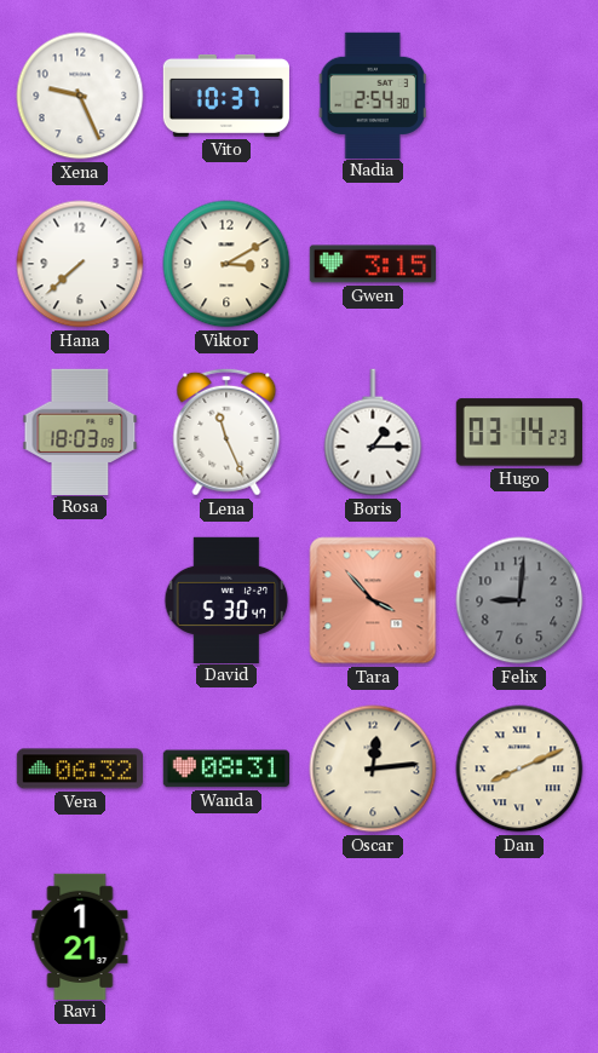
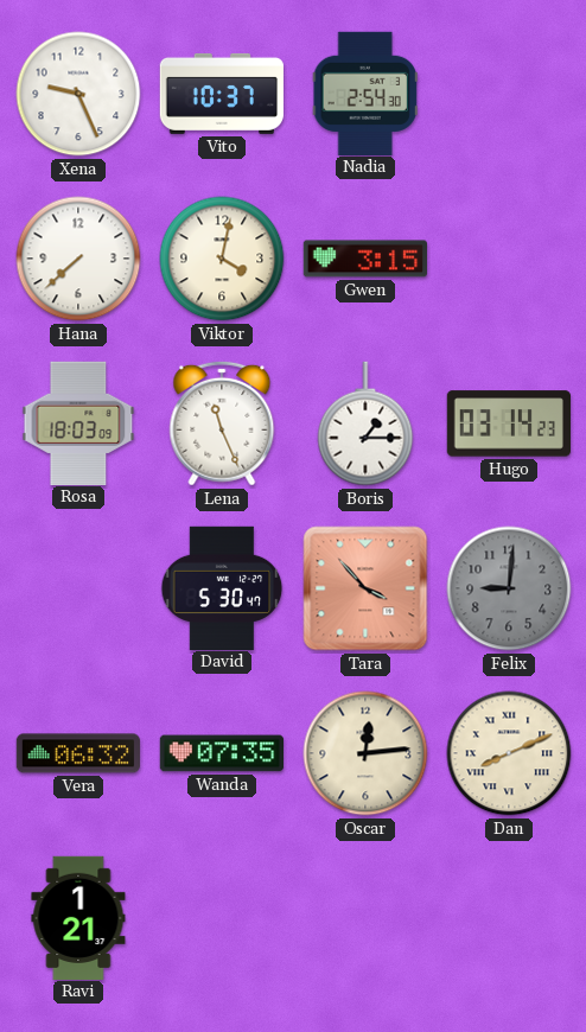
Viktor: 3:10 -> 4:02
Wanda: 08:31 -> 07:35
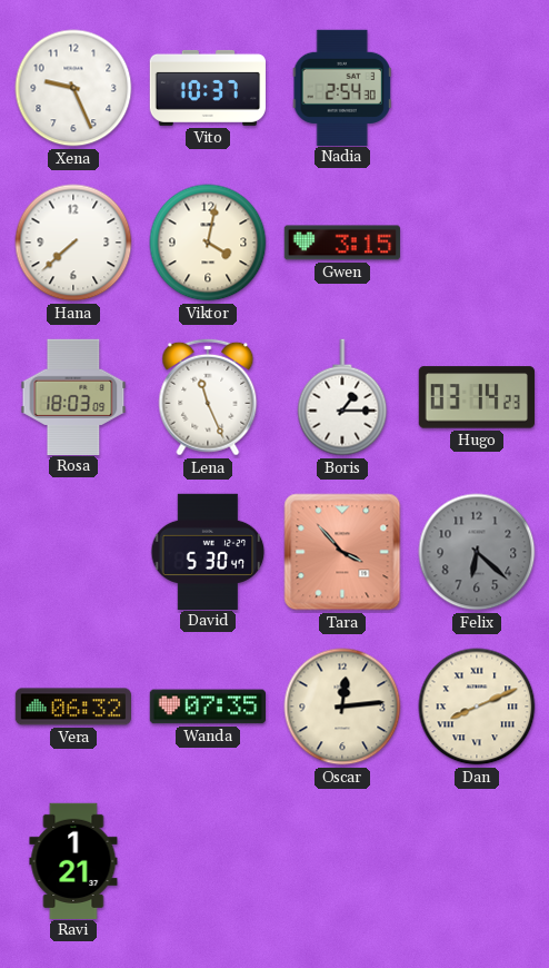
Felix: 9:01 -> 6:22
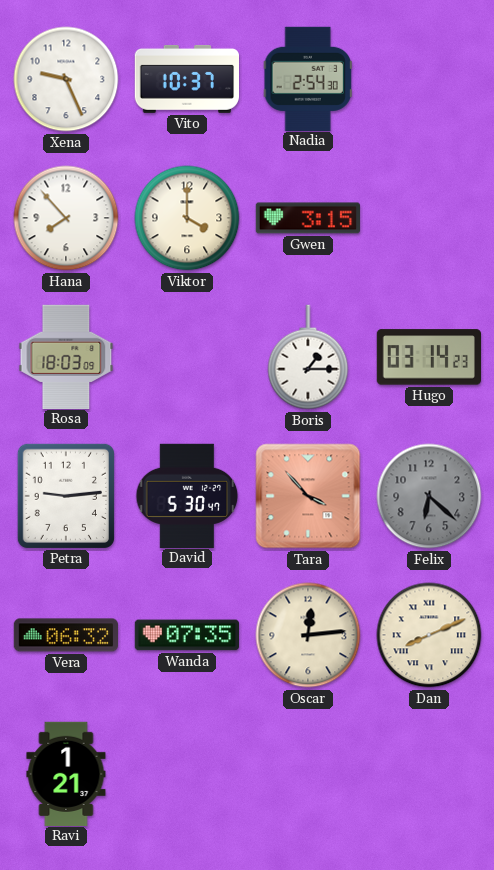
Hana: 7:38 -> 7:53
Viktor: 4:02 -> 4:00
Lena: 11:26 -> none
Petra: none -> 9:14
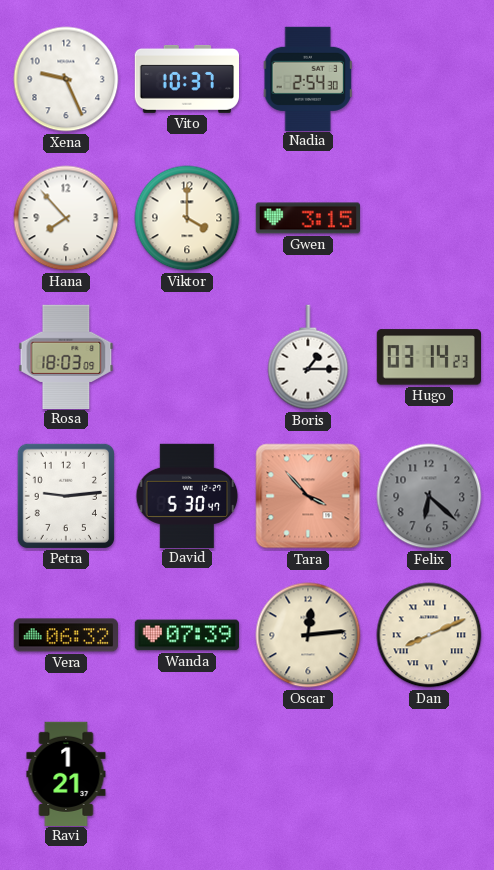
Wanda: 07:35 -> 07:39
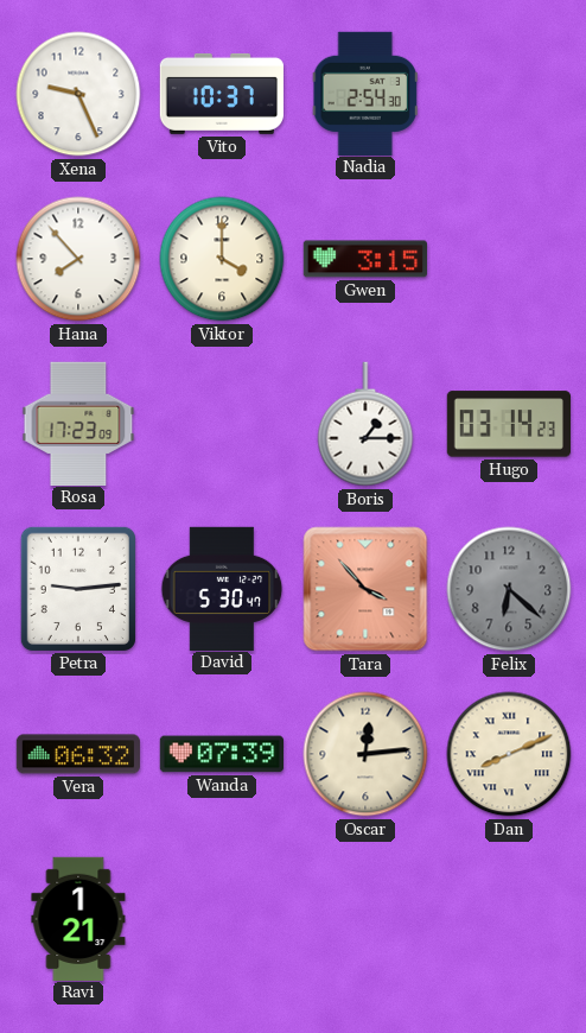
Rosa: 18:03 -> 17:23
